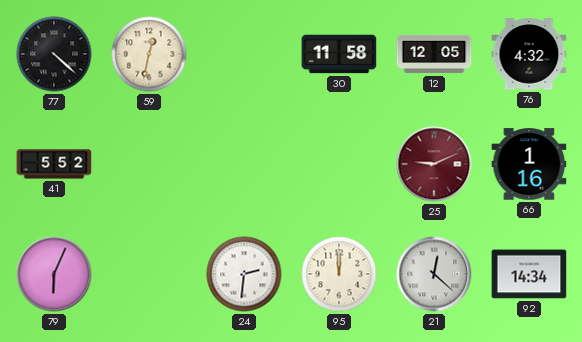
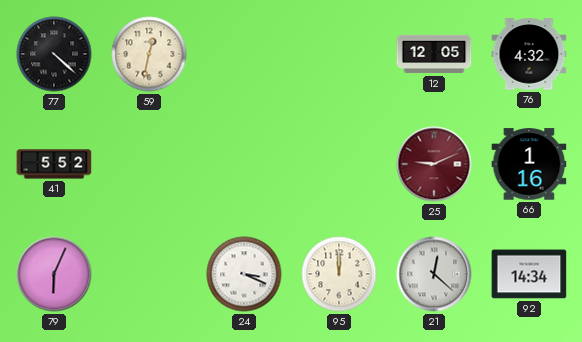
30: 11:58 -> none
24: 2:31 -> 3:19
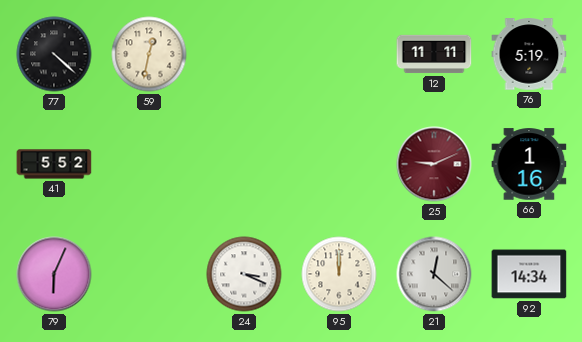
12: 12:05 -> 11:11
76: 4:32 -> 5:19
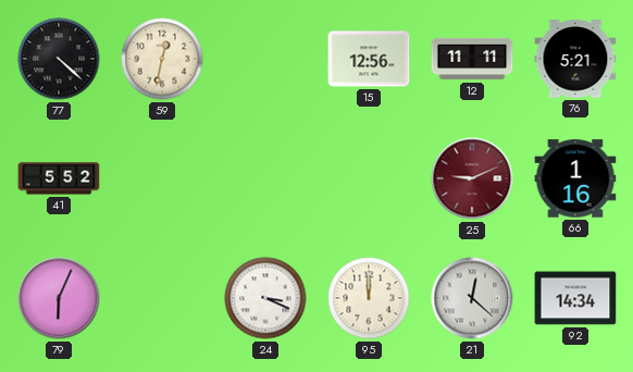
15: none -> 12:56
76: 5:19 -> 5:21
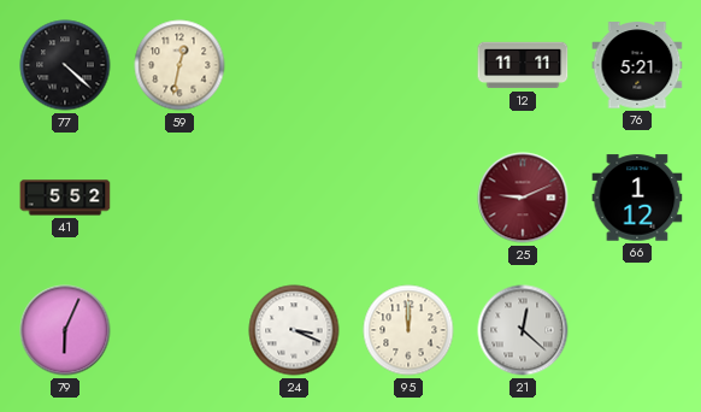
15: 12:56 -> none
66: 1:16 -> 1:12
92: 14:34 -> none
